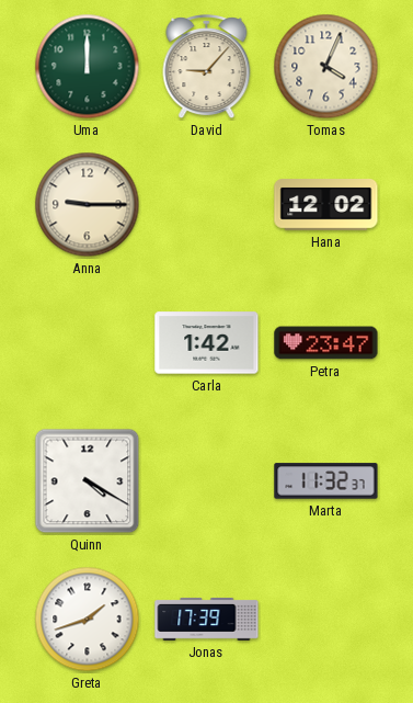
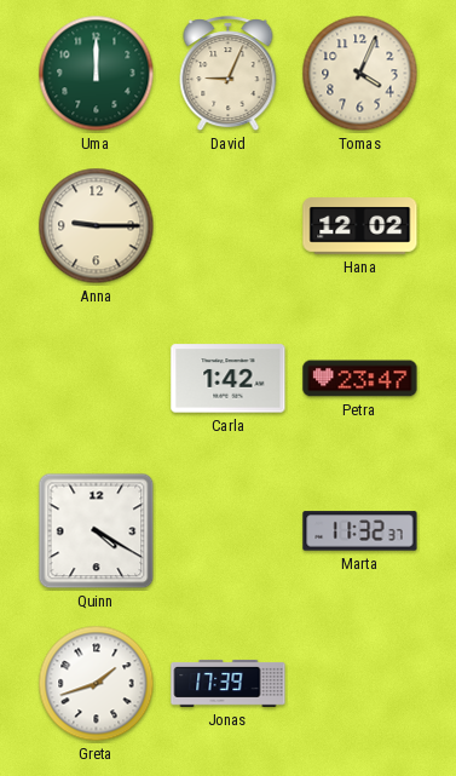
David: 9:07 -> 9:04
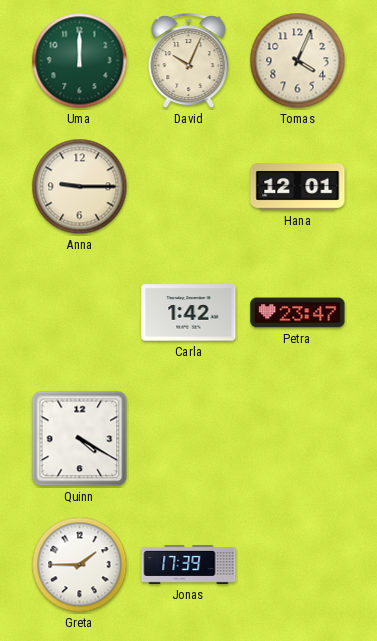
David: 9:04 -> 10:04
Hana: 12:02 -> 12:01
Marta: 11:32 -> none
Greta: 1:42 -> 1:45
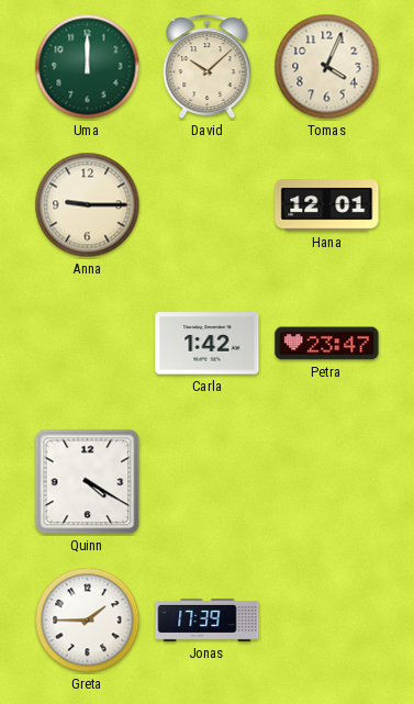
David: 10:04 -> 10:08
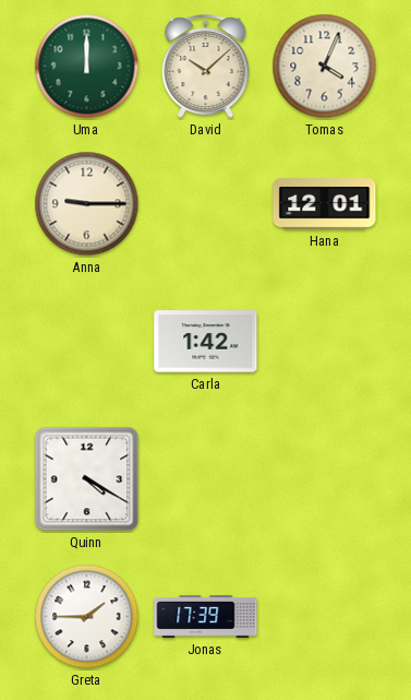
Petra: 23:47 -> none
